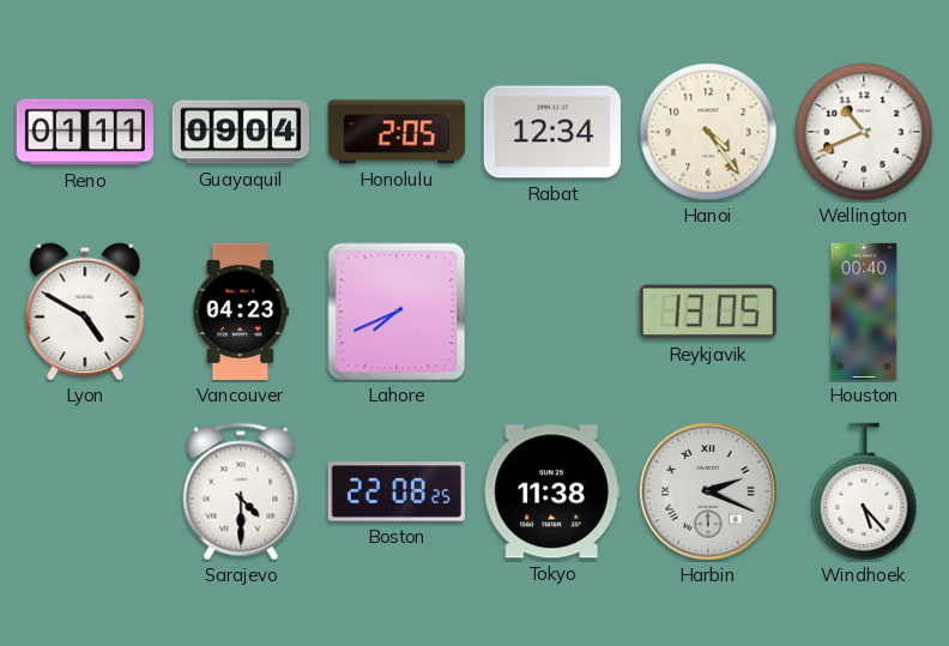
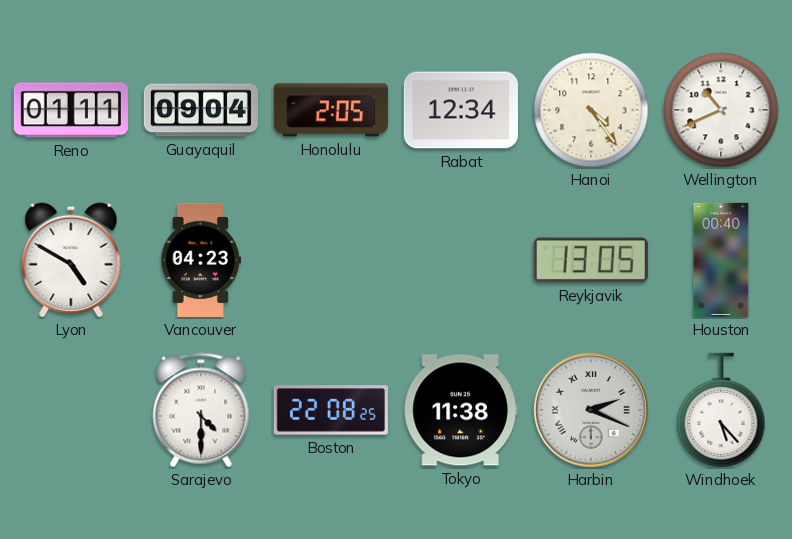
Lahore: 7:41 -> none
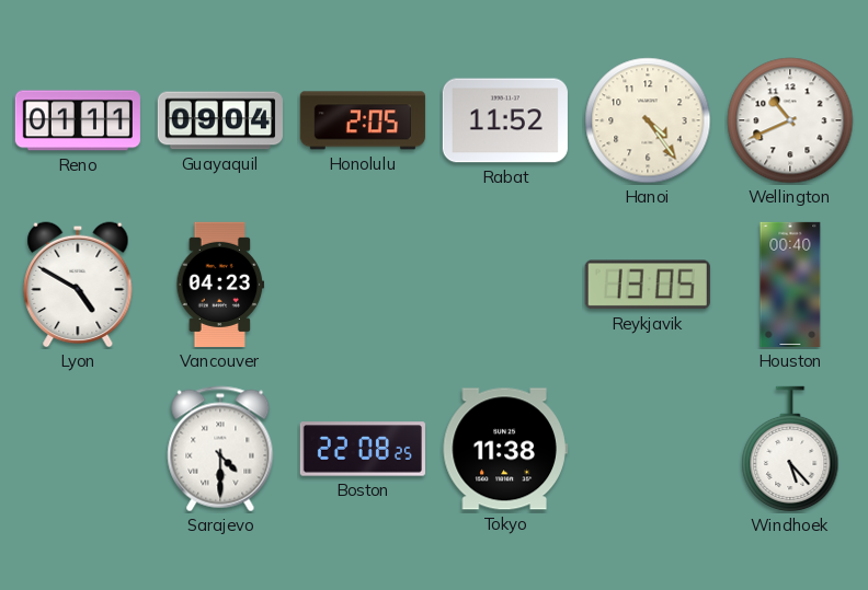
Rabat: 12:34 -> 11:52
Harbin: 2:19 -> none
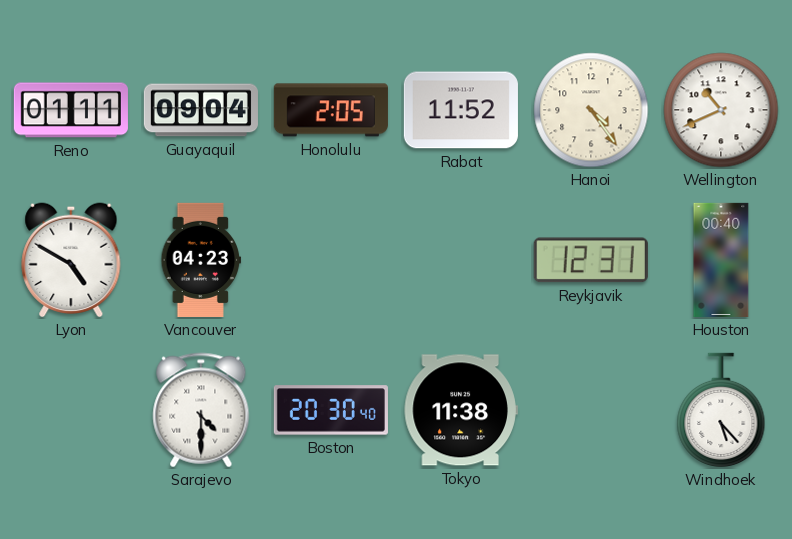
Reykjavik: 13:05 -> 12:31
Boston: 22:08 -> 20:30
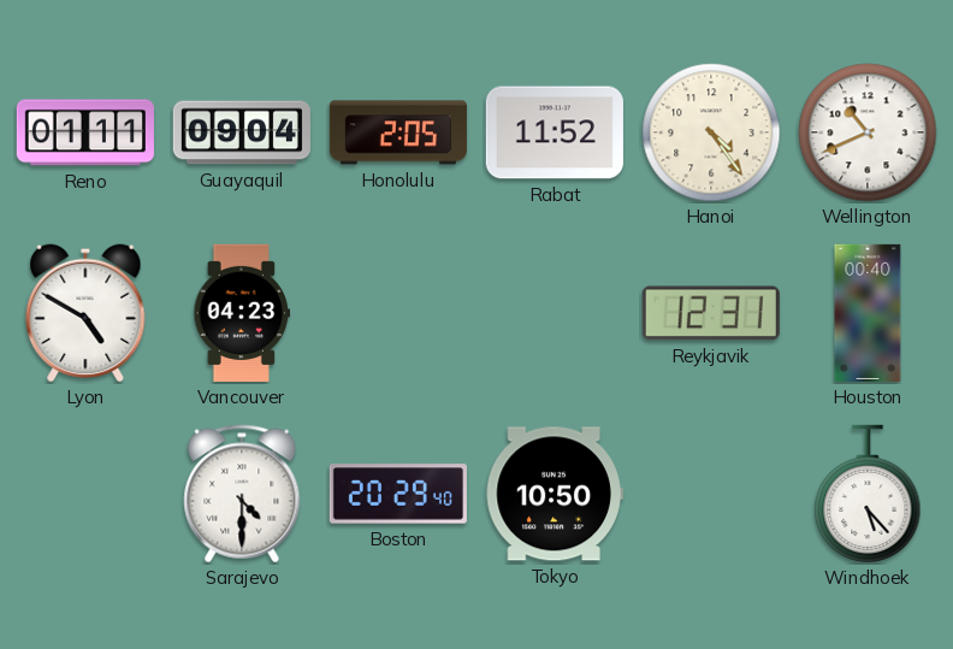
Boston: 20:30 -> 20:29
Tokyo: 11:38 -> 10:50
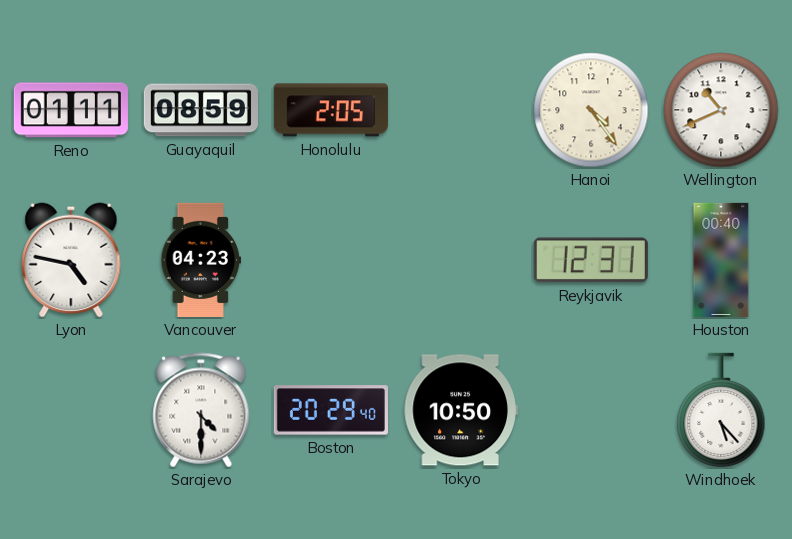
Guayaquil: 09:04 -> 08:59
Rabat: 11:52 -> none
Lyon: 4:50 -> 4:47
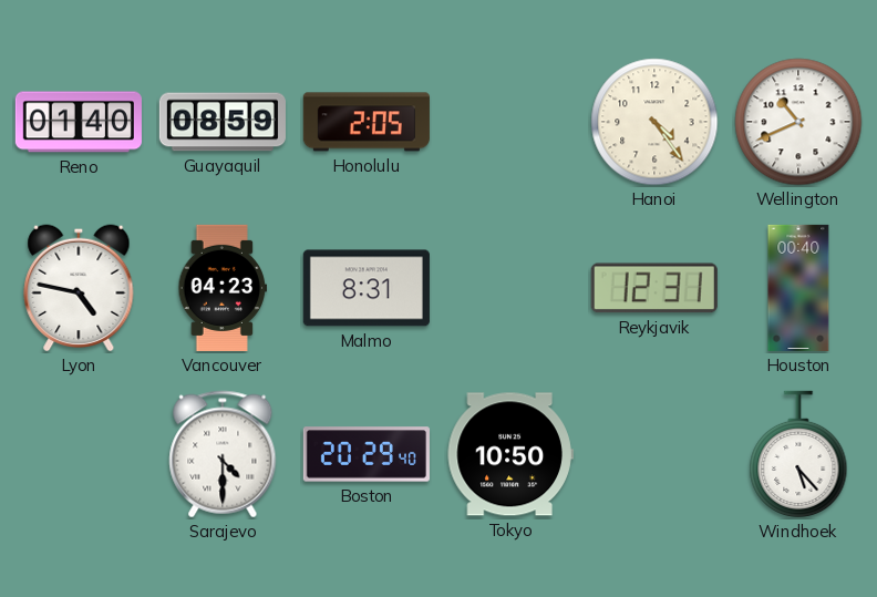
Reno: 01:11 -> 01:40
Malmo: none -> 8:31
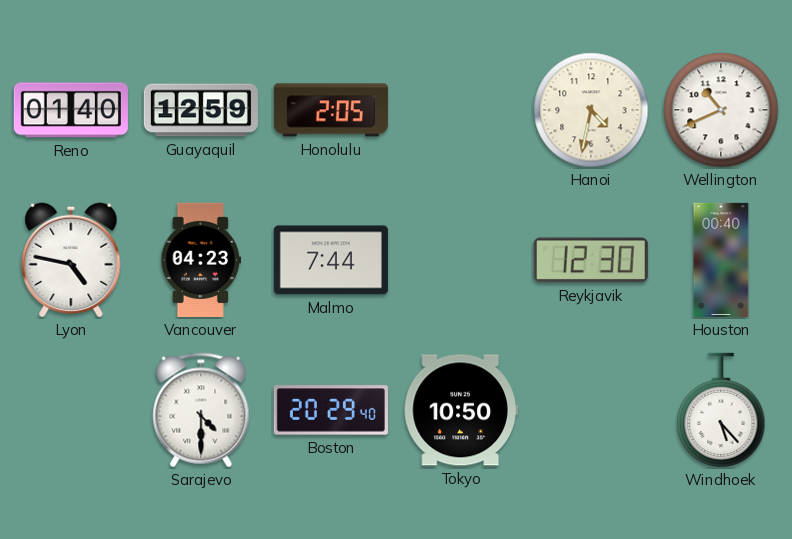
Guayaquil: 08:59 -> 12:59
Hanoi: 4:24 -> 4:32
Malmo: 8:31 -> 7:44
Reykjavik: 12:31 -> 12:30
